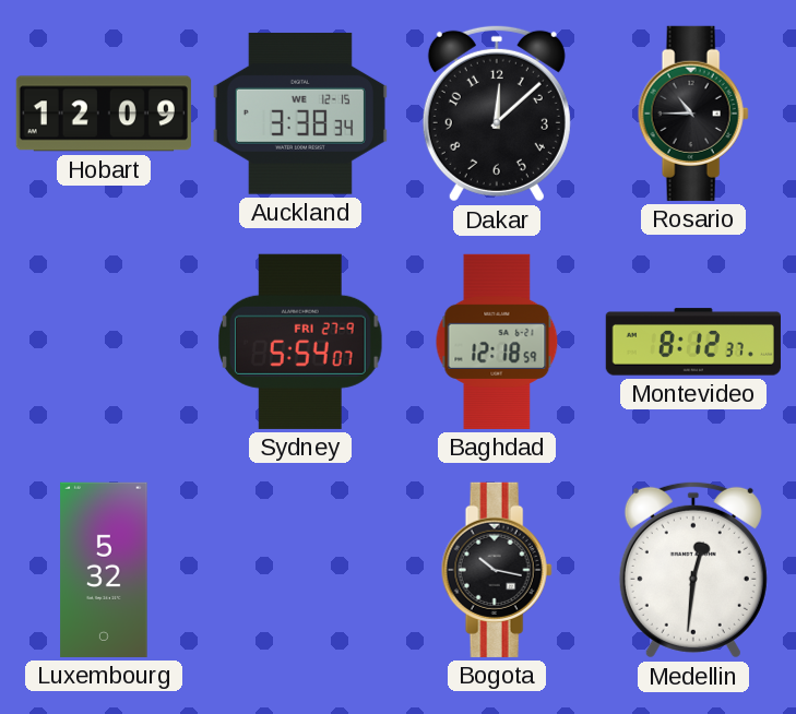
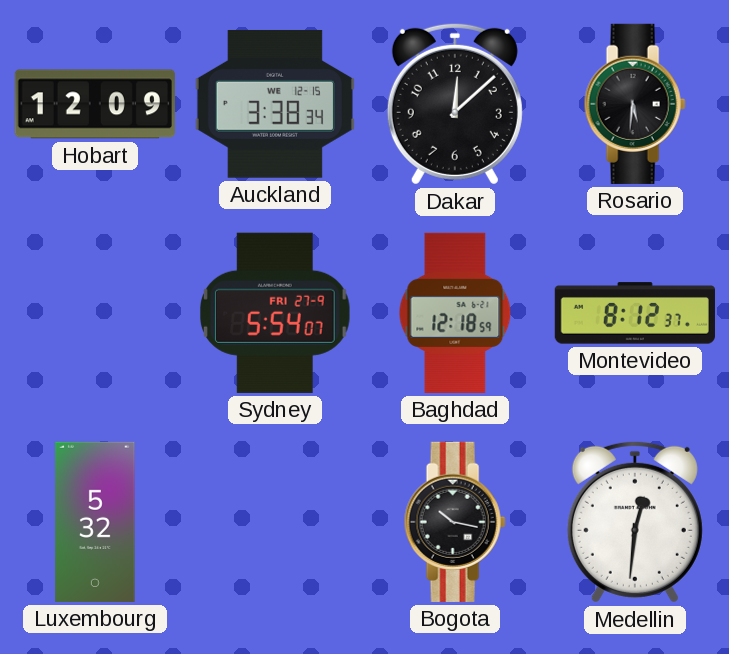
Rosario: 10:45 -> 5:31
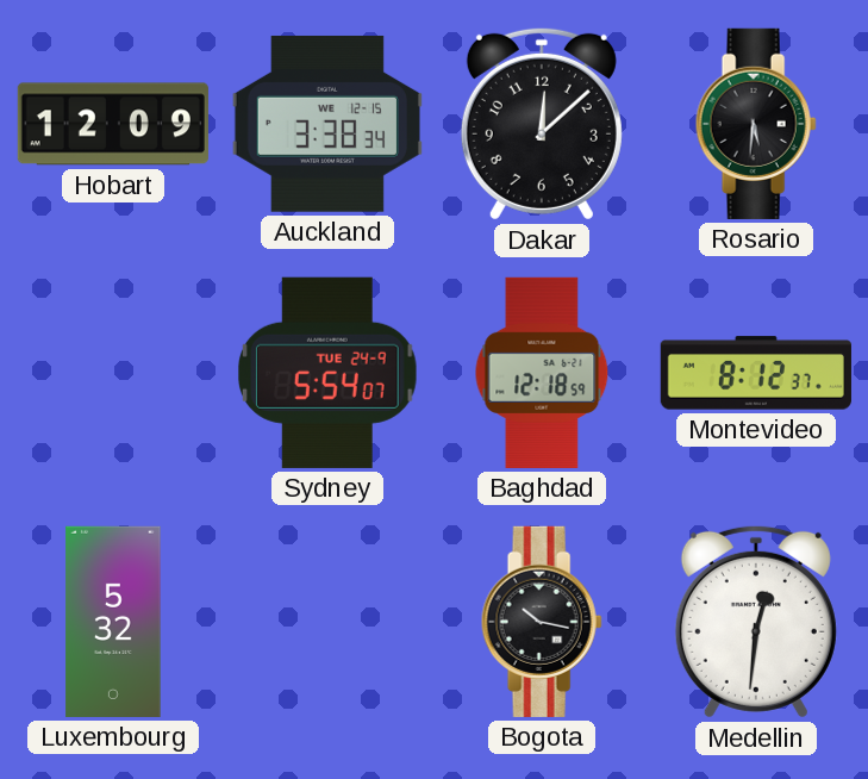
Sydney date: FRI 27-9 -> TUE 24-9
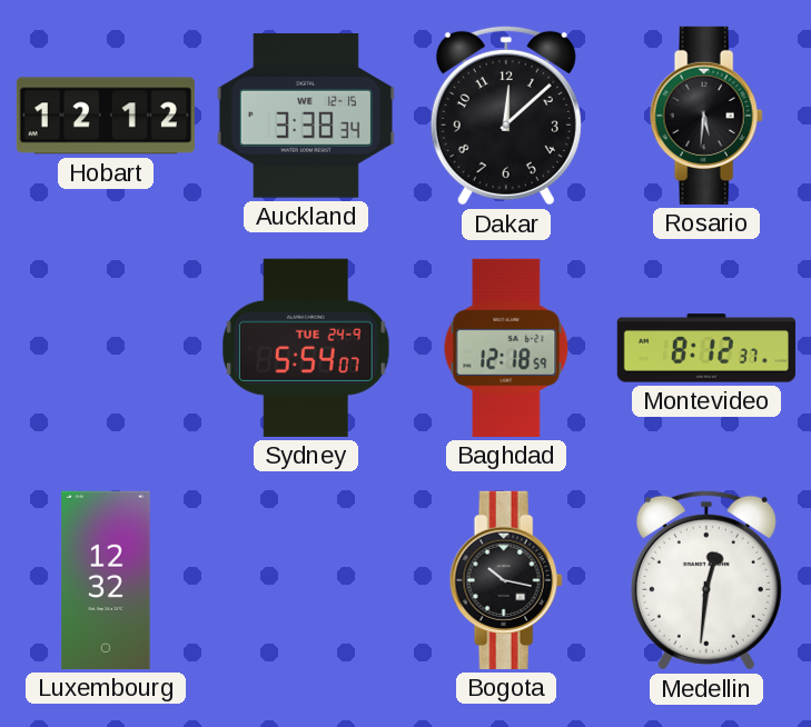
Hobart: 12:09 -> 12:12
Luxembourg: 5:32 -> 12:32
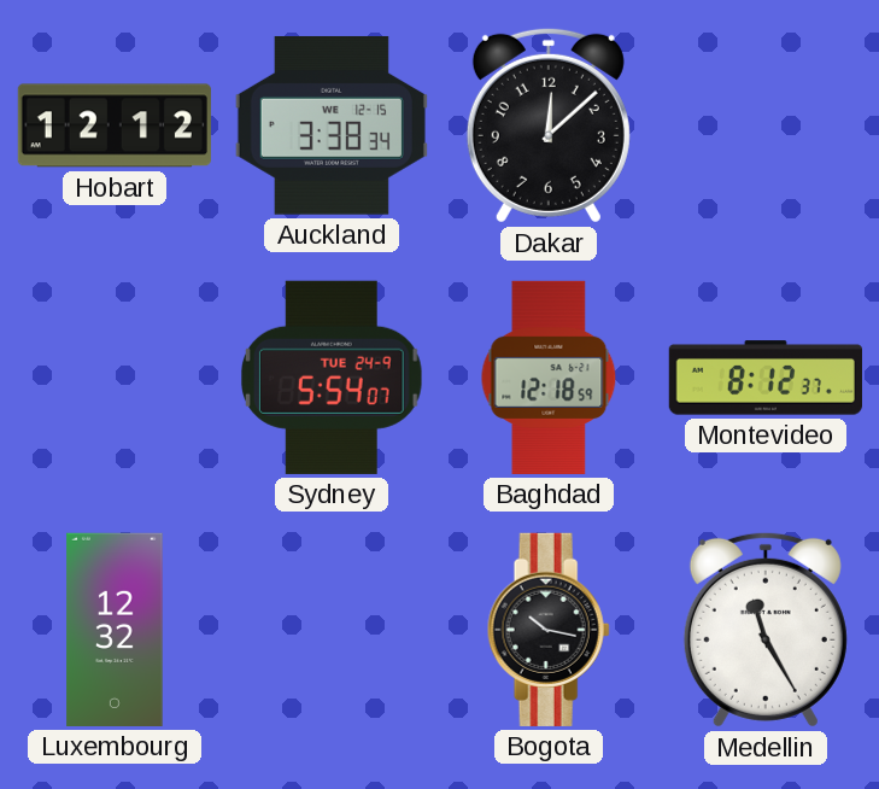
Rosario: 5:31 -> none
Medellin: 12:31 -> 11:25
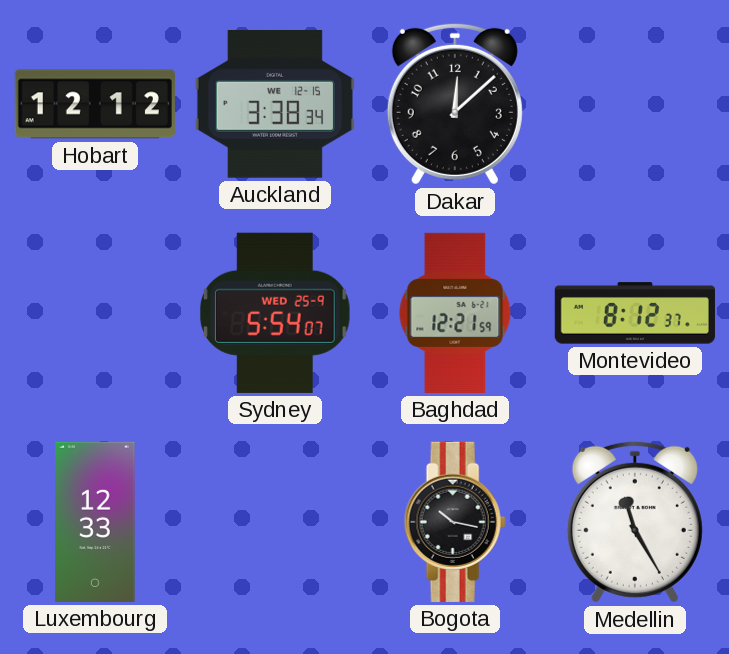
Sydney date: TUE 24-9 -> WED 25-9
Baghdad: 12:18 -> 12:21
Luxembourg: 12:32 -> 12:33
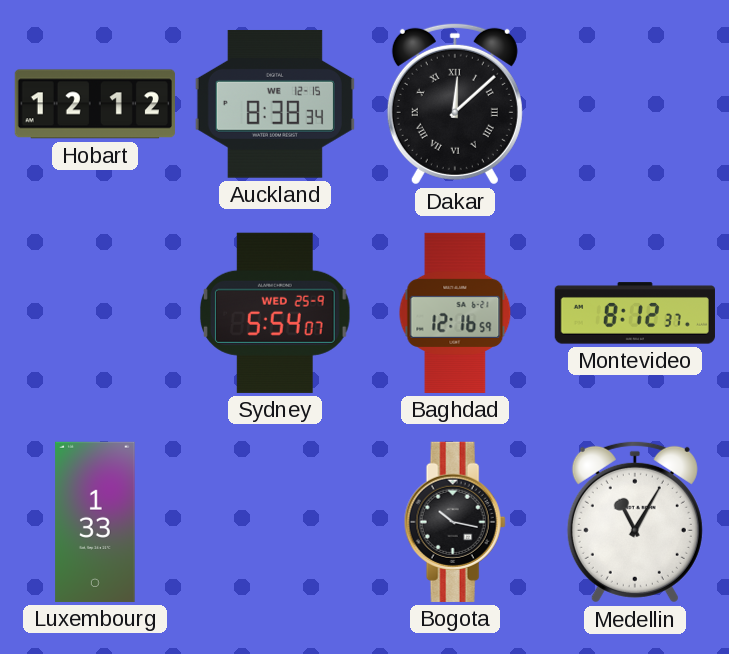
Auckland: 3:38 -> 8:38
Dakar numerals: Arabic -> Roman
Baghdad: 12:21 -> 12:16
Luxembourg: 12:33 -> 1:33
Medellin: 11:25 -> 11:05
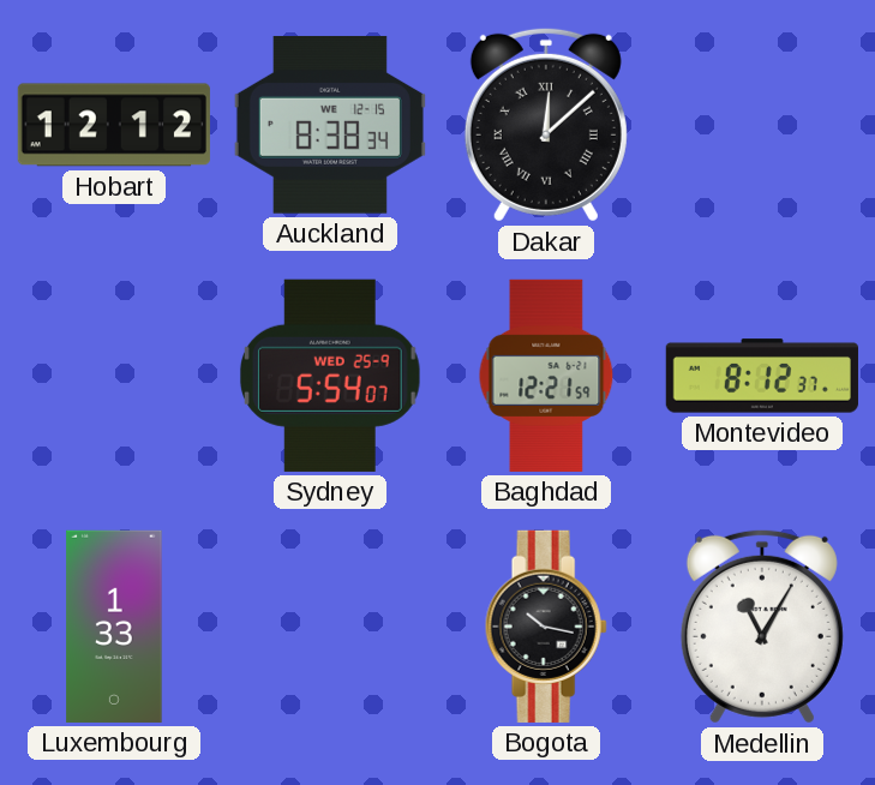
Baghdad: 12:16 -> 12:21
